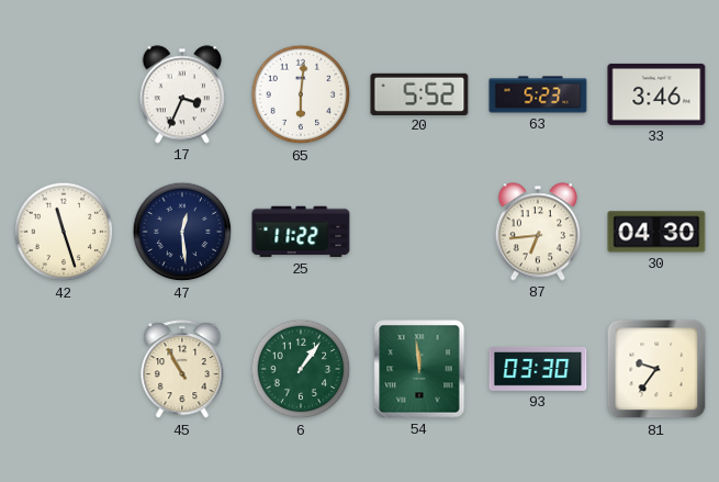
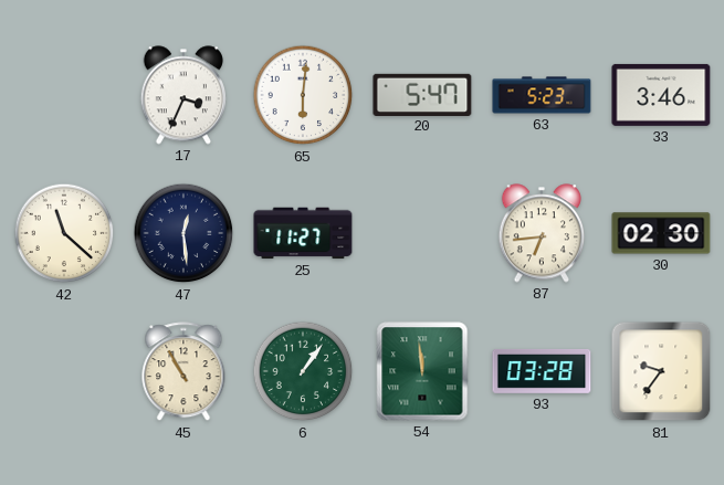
20: 5:52 -> 5:47
42: 11:27 -> 11:22
25: 11:22 -> 11:27
30: 04:30 -> 02:30
93: 03:30 -> 03:28
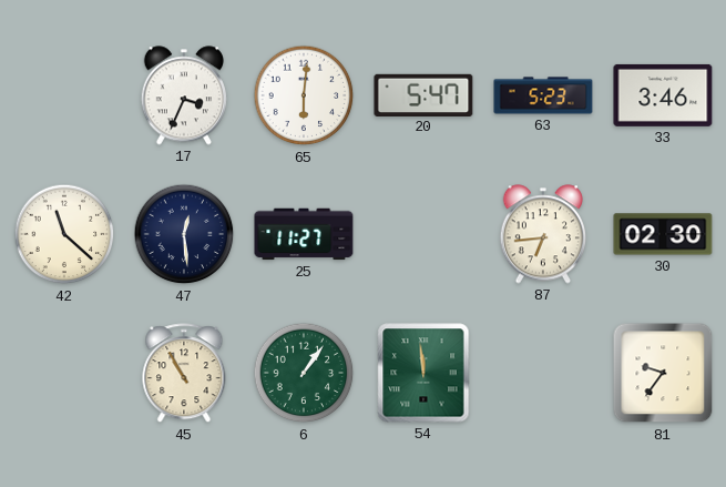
93: 03:28 -> none
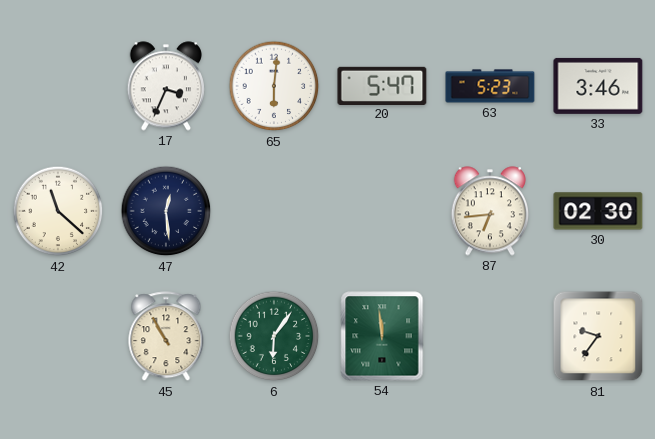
25: 11:27 -> none
6: 1:06 -> 6:06
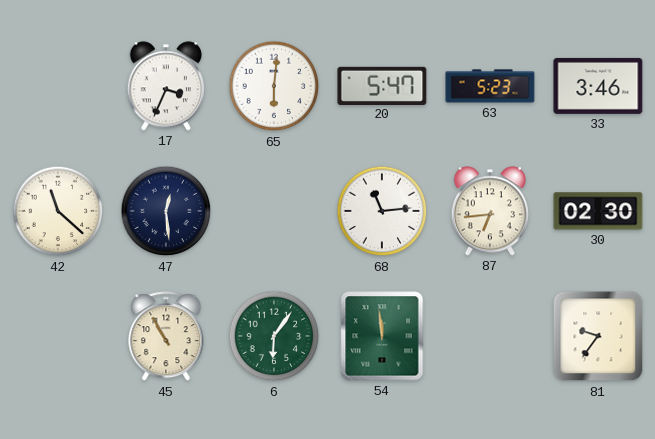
68: none -> 11:14
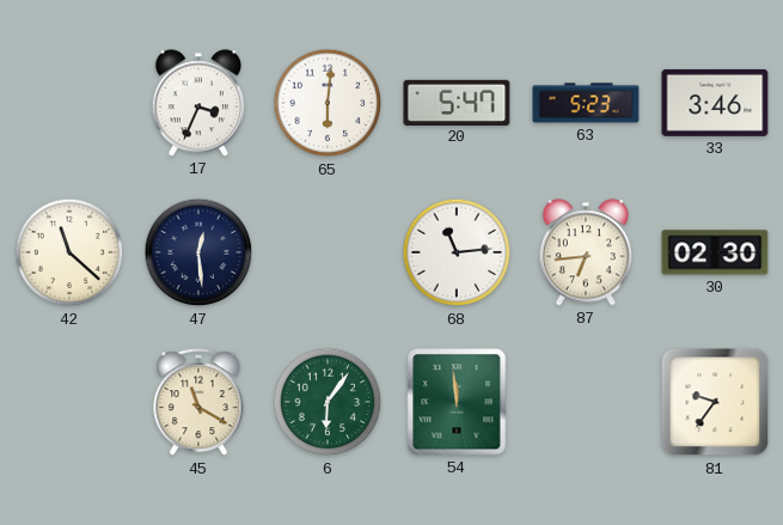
45: 10:55 -> 11:20
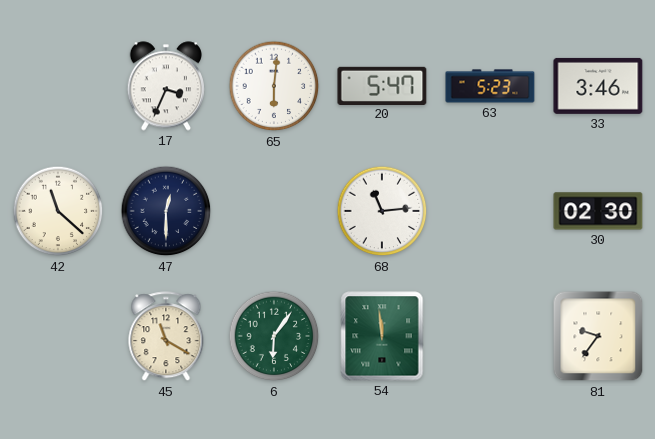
47: 12:29 -> 12:30
87: 6:44 -> none
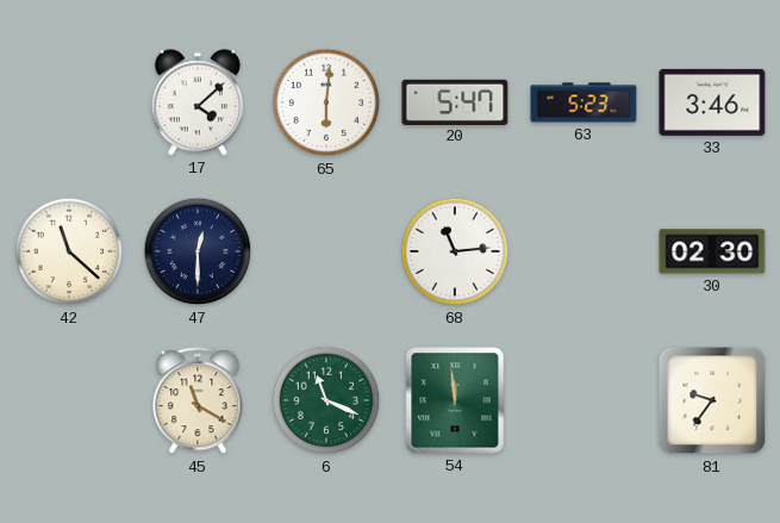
17: 3:34 -> 4:08
6: 6:06 -> 11:19
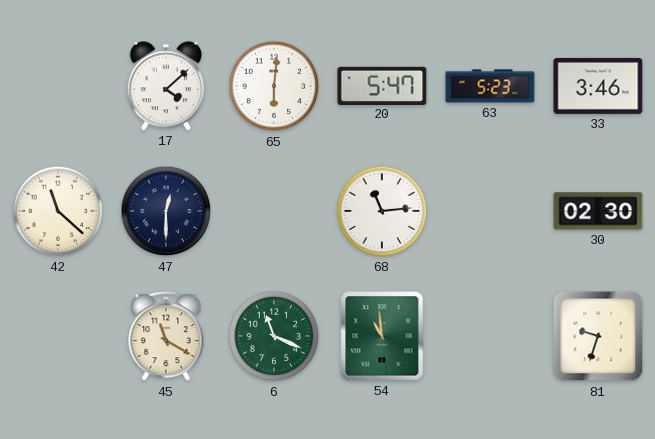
54: 11:59 -> 10:59
81: 9:36 -> 9:33
